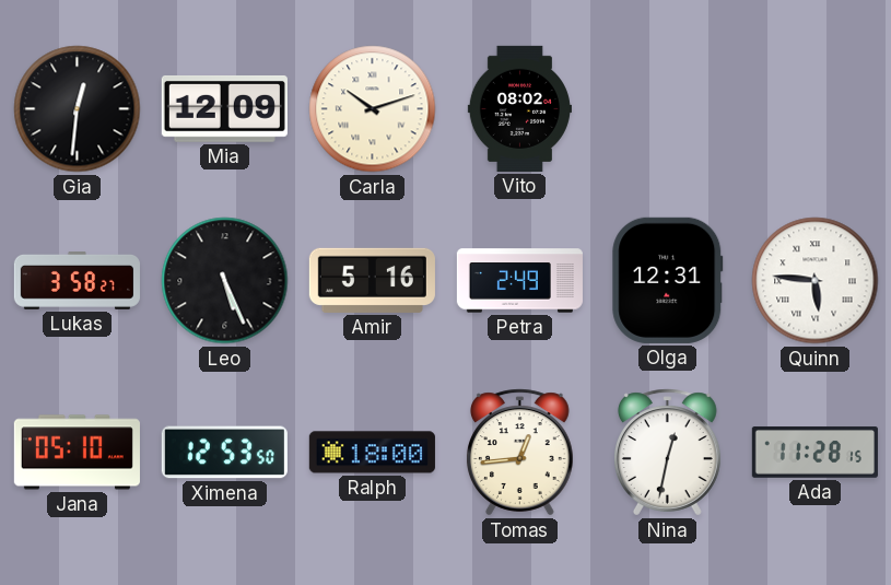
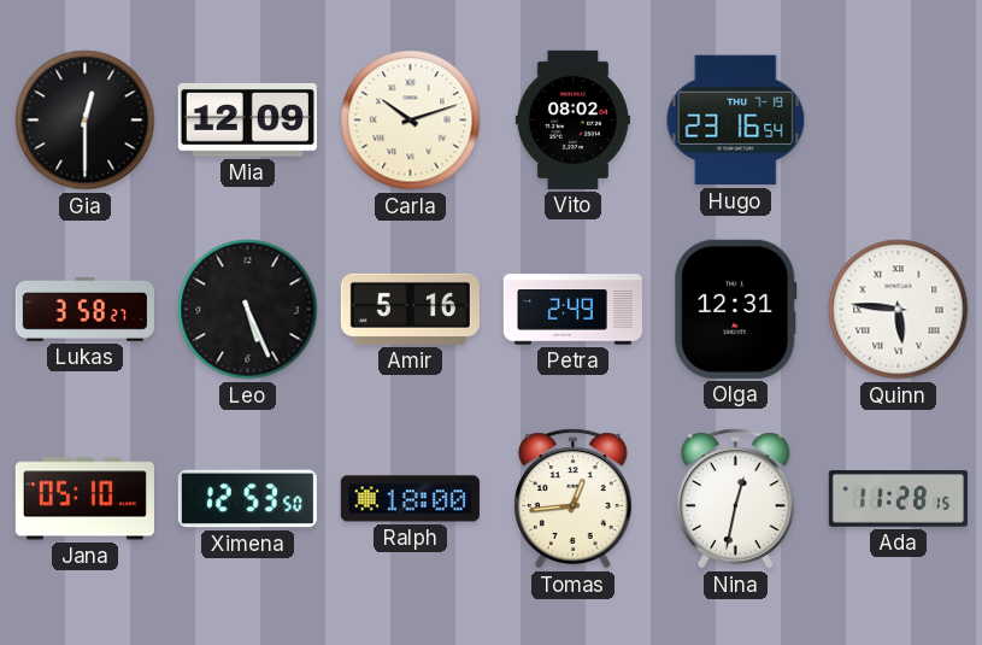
Gia: 12:31 -> 12:30
Hugo: none -> 23:16
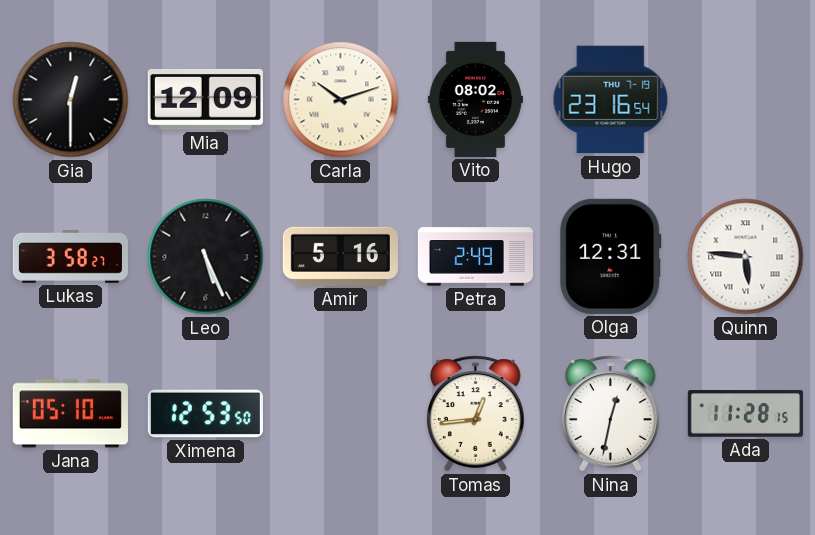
Ralph: 18:00 -> none
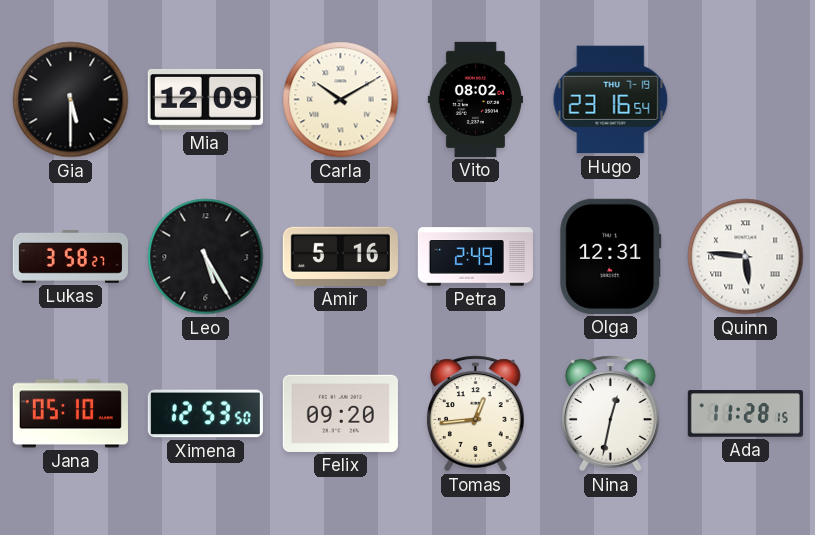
Gia: 12:30 -> 5:30
Carla: 10:12 -> 10:10
Leo: 5:26 -> 5:25
Felix: none -> 09:20
